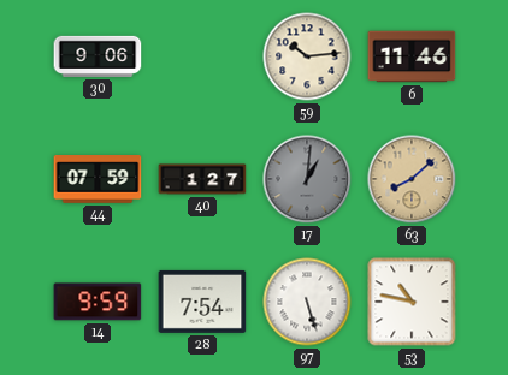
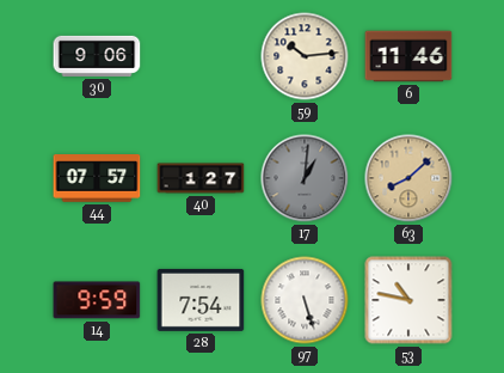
44: 07:59 -> 07:57
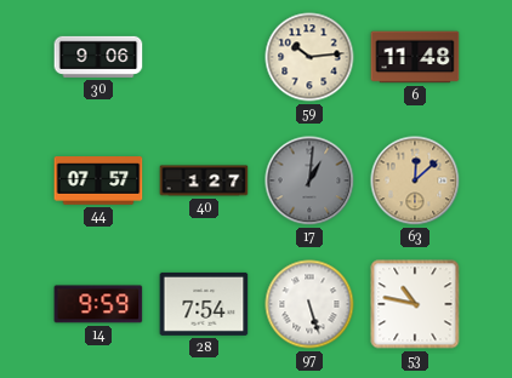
6: 11:46 -> 11:48
63: 8:08 -> 12:08
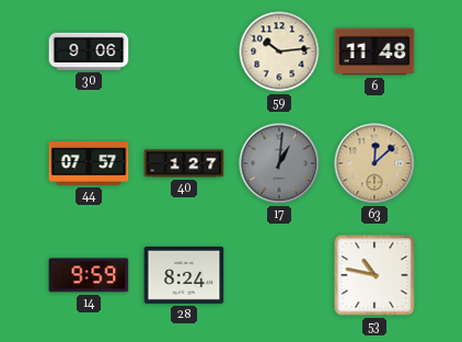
28: 7:54 -> 8:24
97: 5:27 -> none
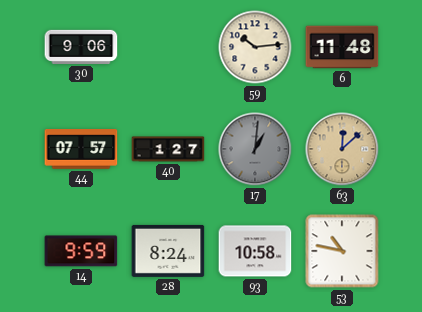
93: none -> 10:58
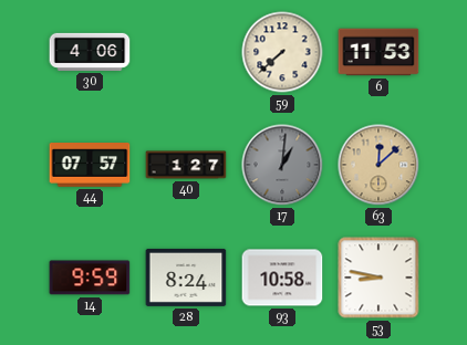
30: 9:06 -> 4:06
59: 10:14 -> 7:38
6: 11:48 -> 11:53
53: 10:47 -> 8:47
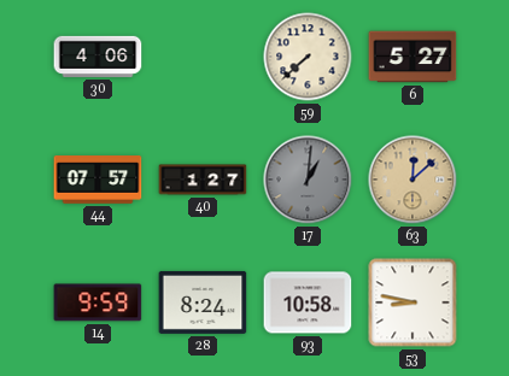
6: 11:53 -> 5:27
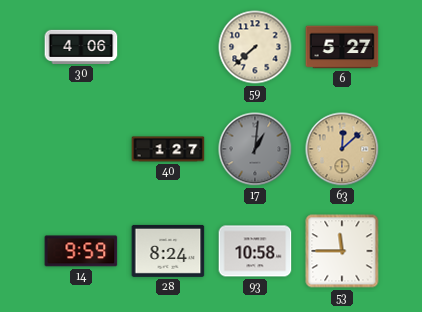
44: 07:57 -> none
53: 8:47 -> 11:45
